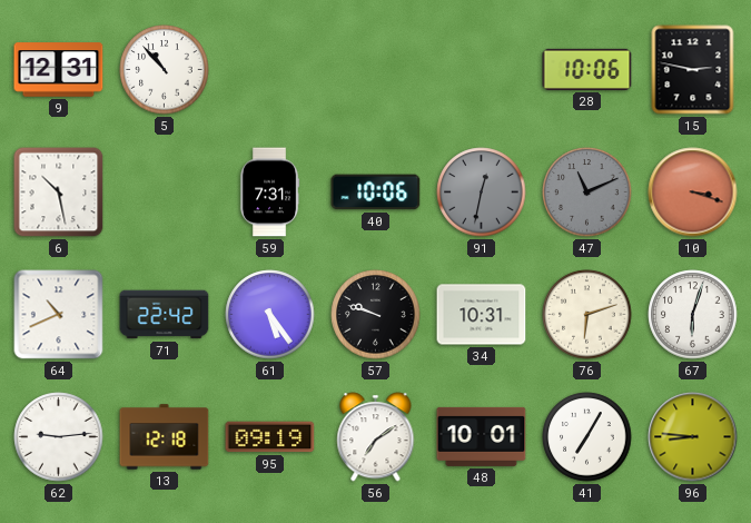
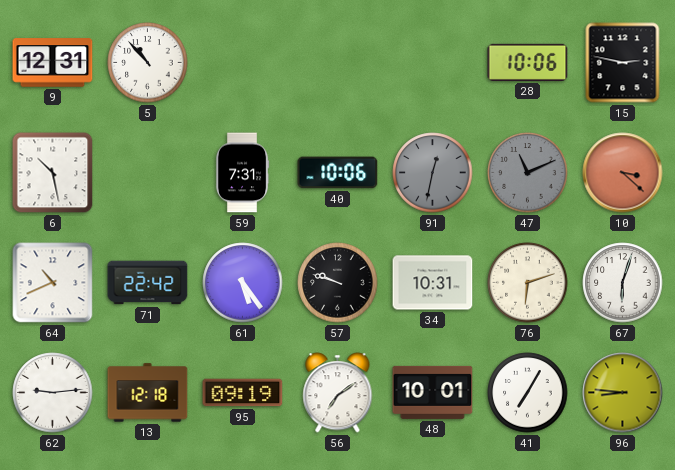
10: 3:18 -> 3:22
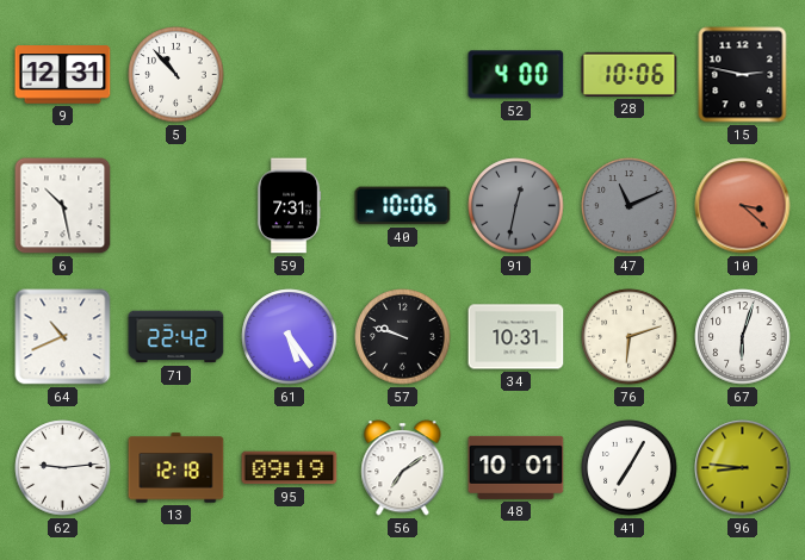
52: none -> 4:00
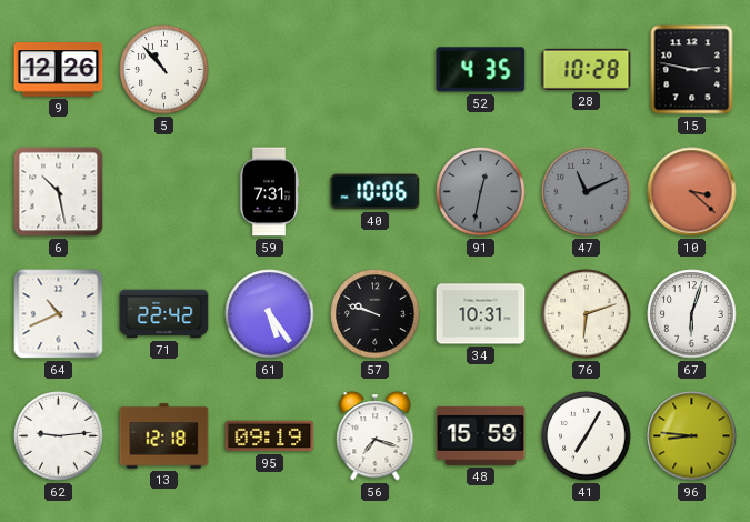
9: 12:31 -> 12:26
52: 4:00 -> 4:35
28: 10:06 -> 10:28
56: 7:09 -> 7:18
48: 10:01 -> 15:59
